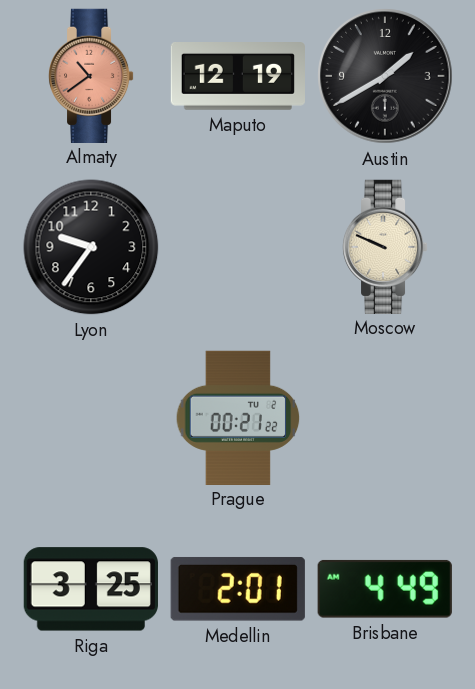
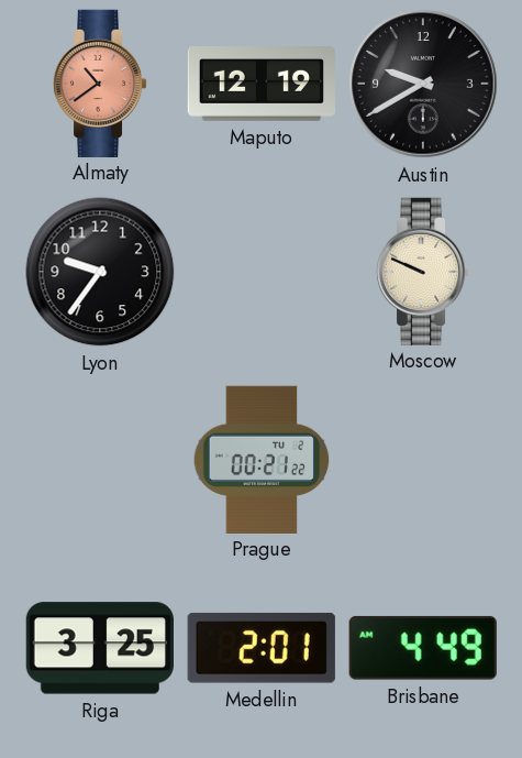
Austin: 1:40 -> 9:40
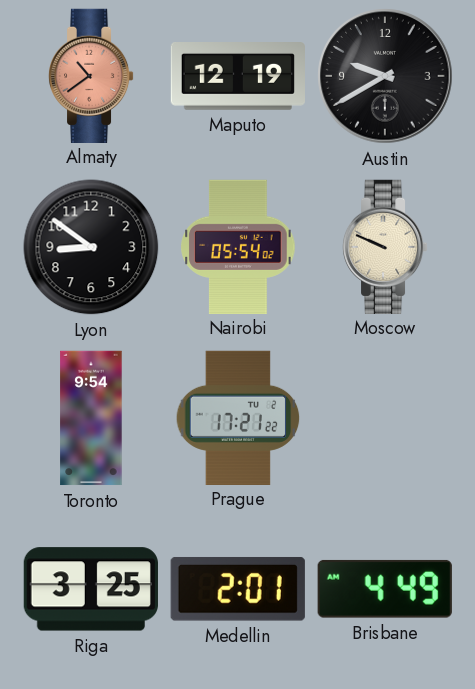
Lyon: 9:36 -> 8:51
Nairobi: none -> 05:54
Toronto: none -> 9:54
Prague: 00:21 -> 17:21
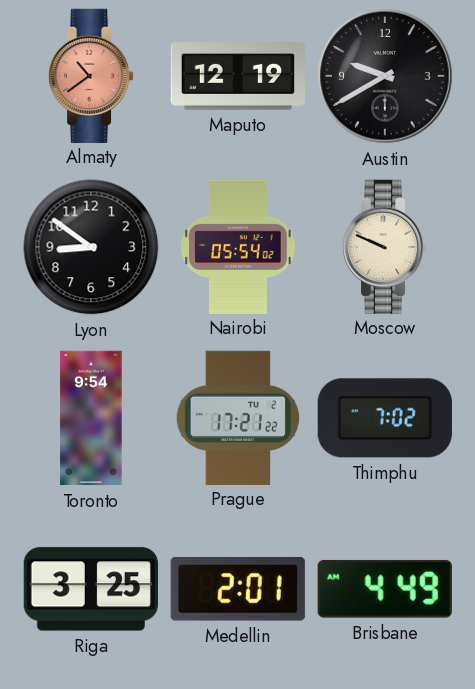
Thimphu: none -> 7:02
